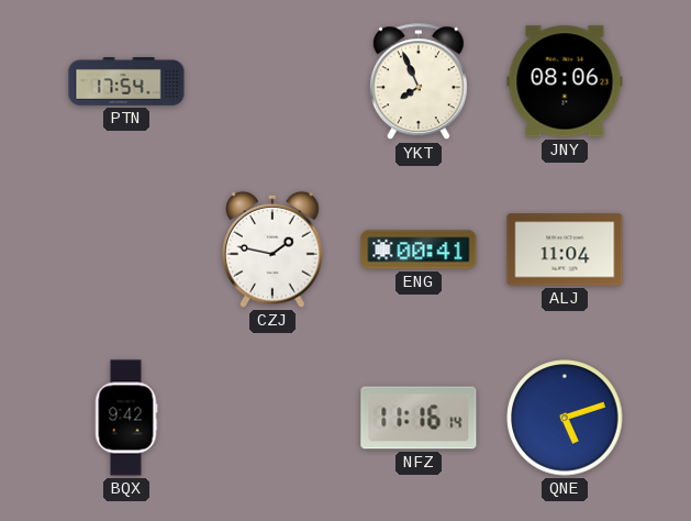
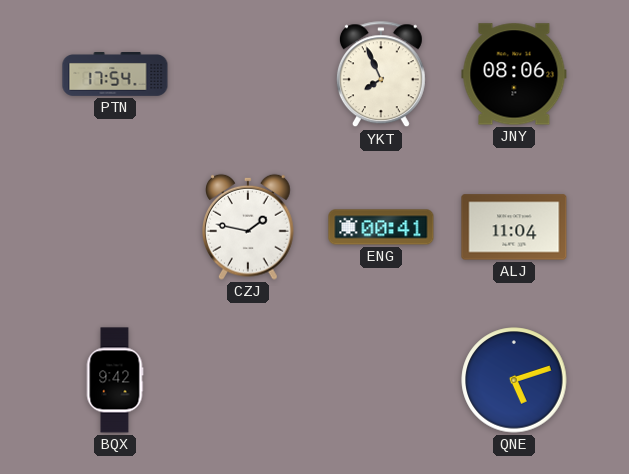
NFZ: 11:16 -> none
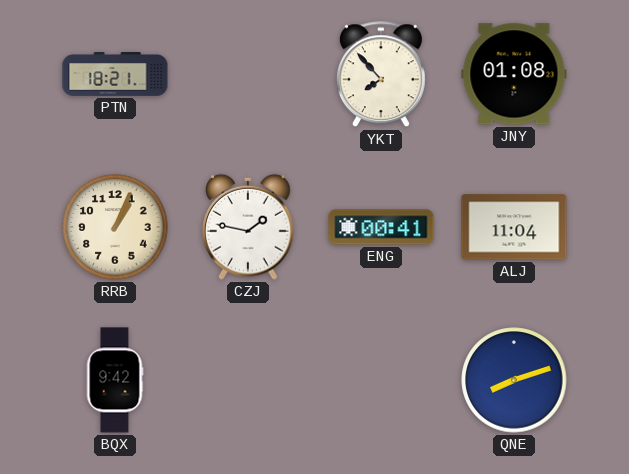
PTN: 17:54 -> 18:21
YKT: 7:56 -> 7:53
JNY: 08:06 -> 01:08
RRB: none -> 1:04
QNE: 5:12 -> 8:12
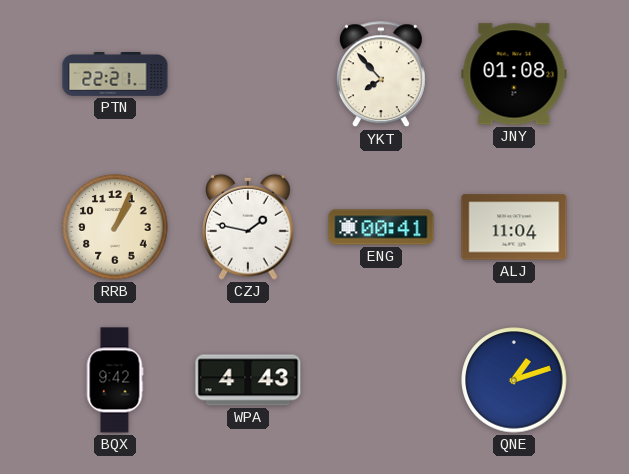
PTN: 18:21 -> 22:21
WPA: none -> 4:43
QNE: 8:12 -> 1:12
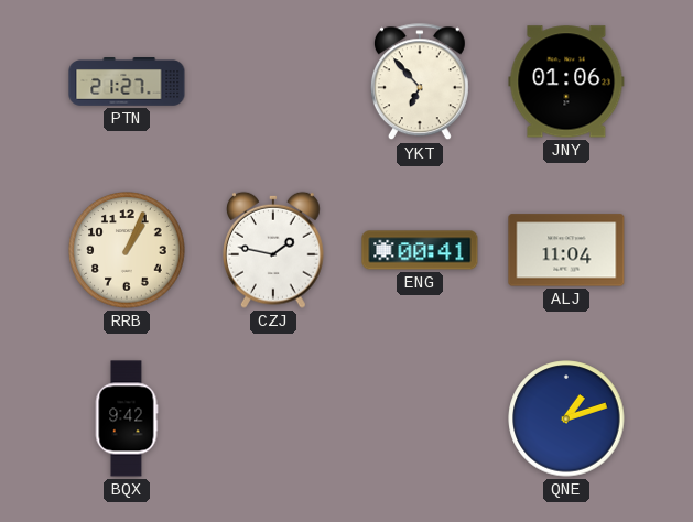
PTN: 22:21 -> 21:27
YKT: 7:53 -> 6:53
JNY: 01:08 -> 01:06
WPA: 4:43 -> none
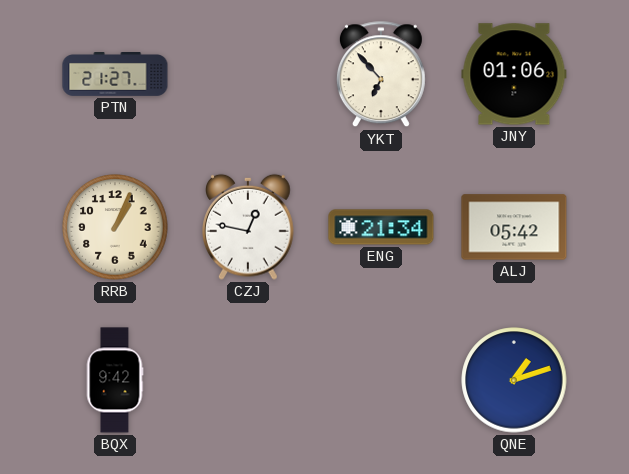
CZJ: 1:47 -> 12:47
ENG: 00:41 -> 21:34
ALJ: 11:04 -> 05:42
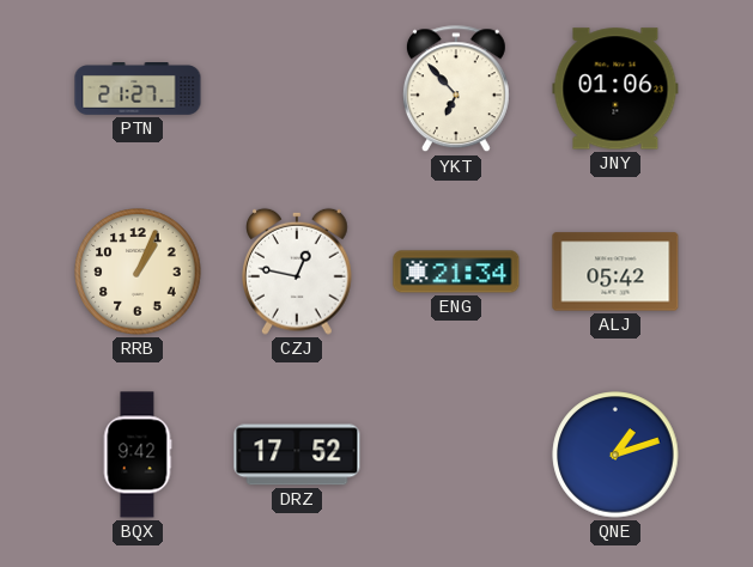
DRZ: none -> 17:52
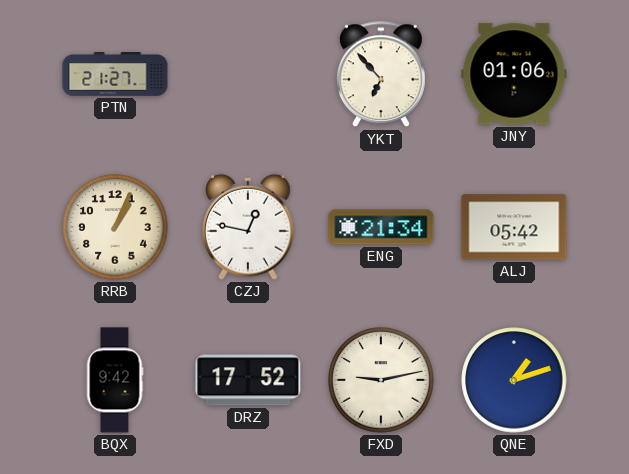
FXD: none -> 9:13
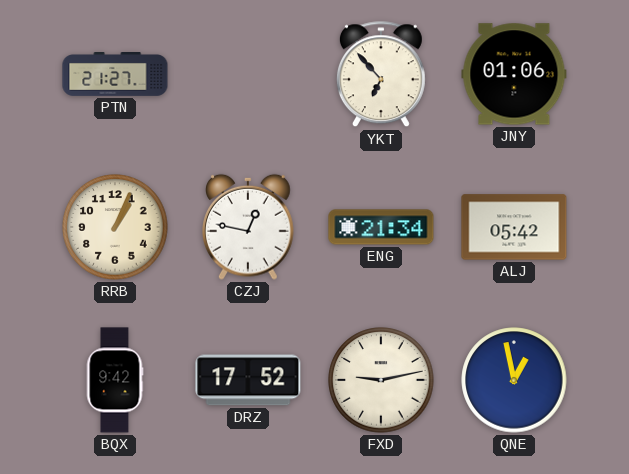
QNE: 1:12 -> 12:58
